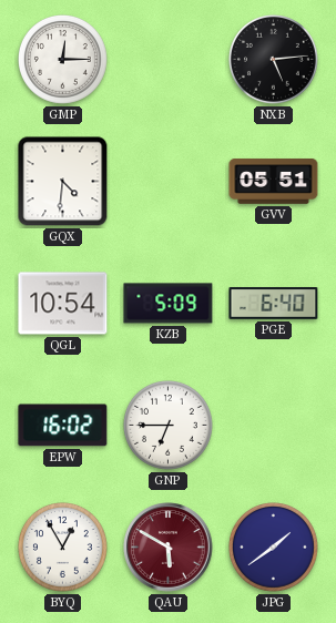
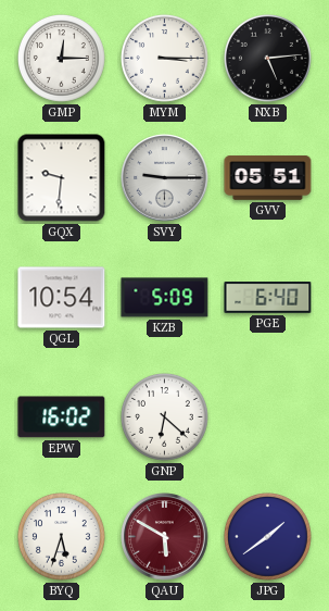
MYM: none -> 3:15
GQX: 4:31 -> 9:31
SVY: none -> 9:15
GNP: 6:45 -> 6:22
BYQ: 12:55 -> 5:33
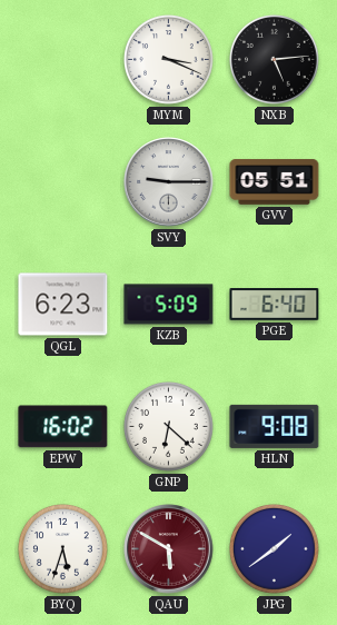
GMP: 12:15 -> none
MYM: 3:15 -> 3:19
GQX: 9:31 -> none
QGL: 10:54 -> 6:23
HLN: none -> 9:08
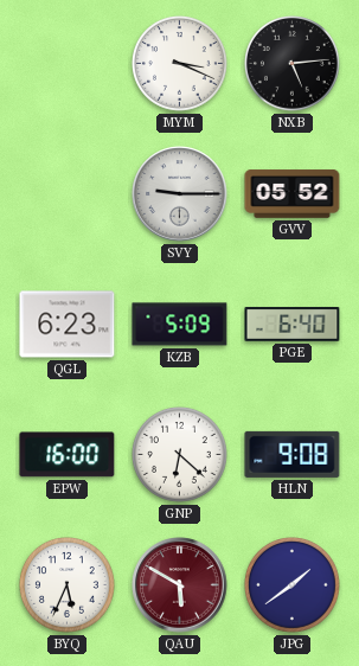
GVV: 05:51 -> 05:52
EPW: 16:02 -> 16:00
BYQ: 5:33 -> 5:34
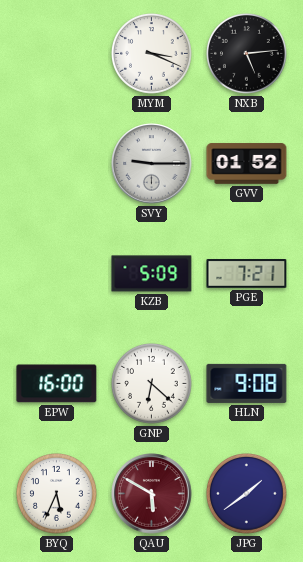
GVV: 05:52 -> 01:52
QGL: 6:23 -> none
PGE: 6:40 -> 7:21
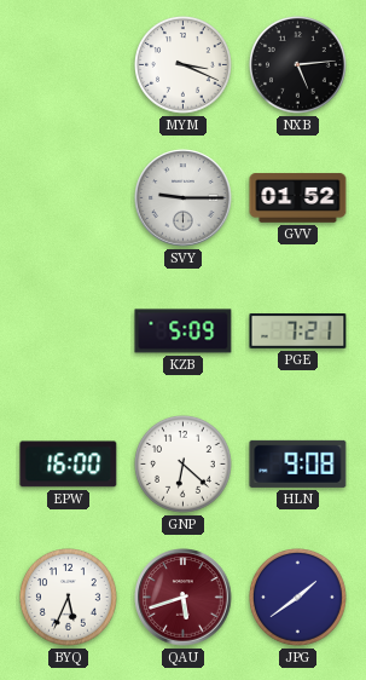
QAU: 5:50 -> 5:42
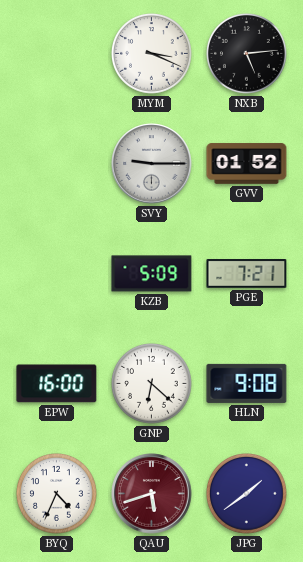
BYQ: 5:34 -> 4:34
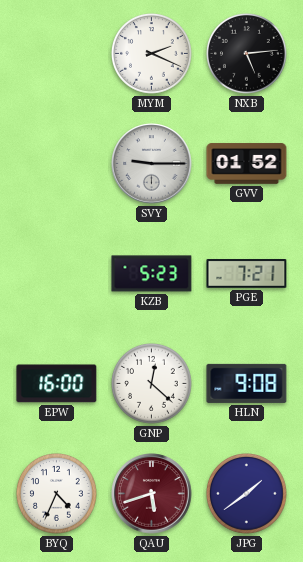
MYM: 3:19 -> 2:19
KZB: 5:09 -> 5:23
GNP: 6:22 -> 12:22
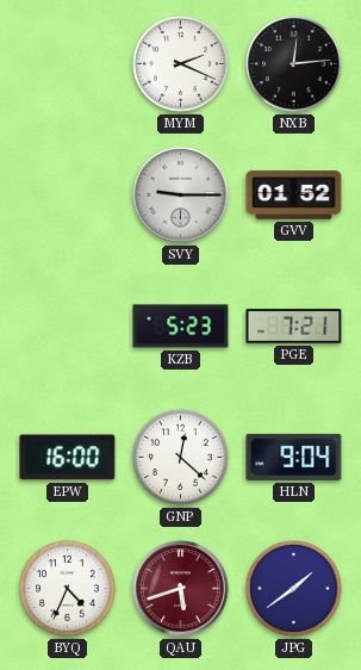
NXB: 5:14 -> 12:14
HLN: 9:08 -> 9:04
